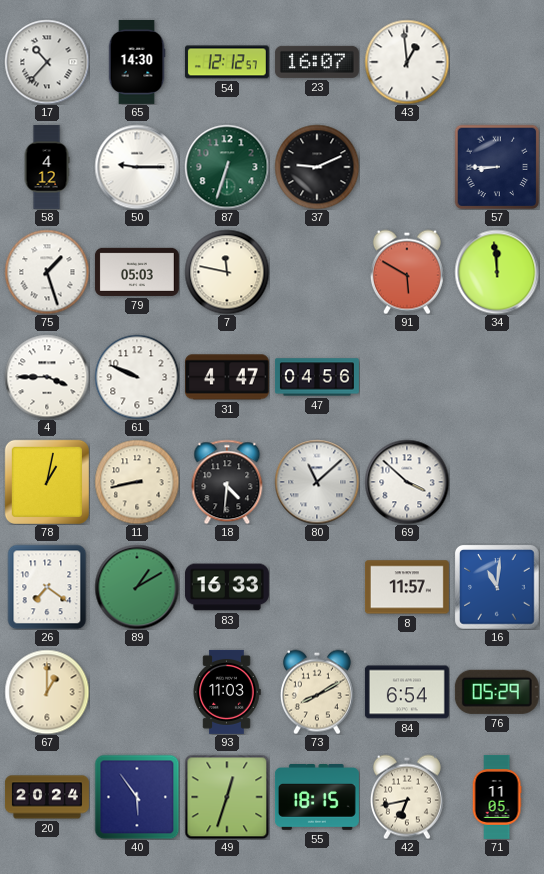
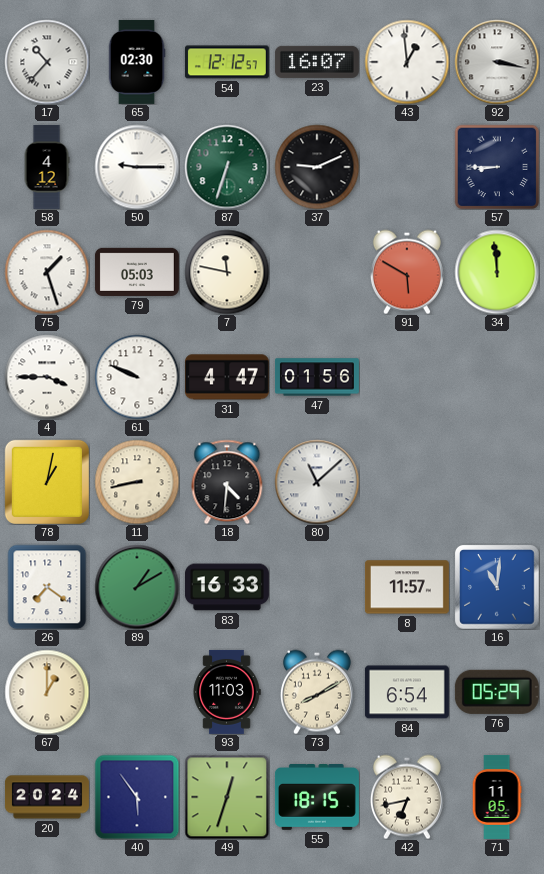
65: 14:30 -> 02:30
92: none -> 3:17
47: 04:56 -> 01:56
69: 3:52 -> none
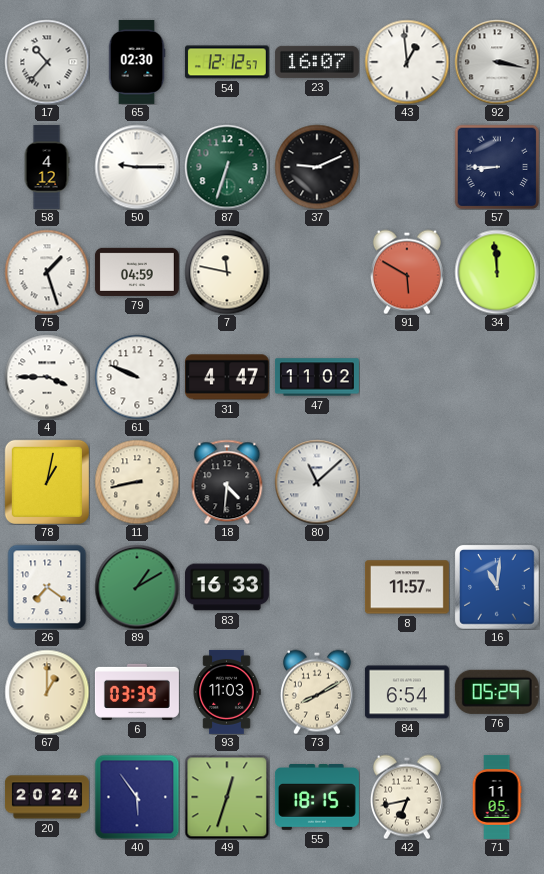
79: 05:03 -> 04:59
47: 01:56 -> 11:02
6: none -> 03:39
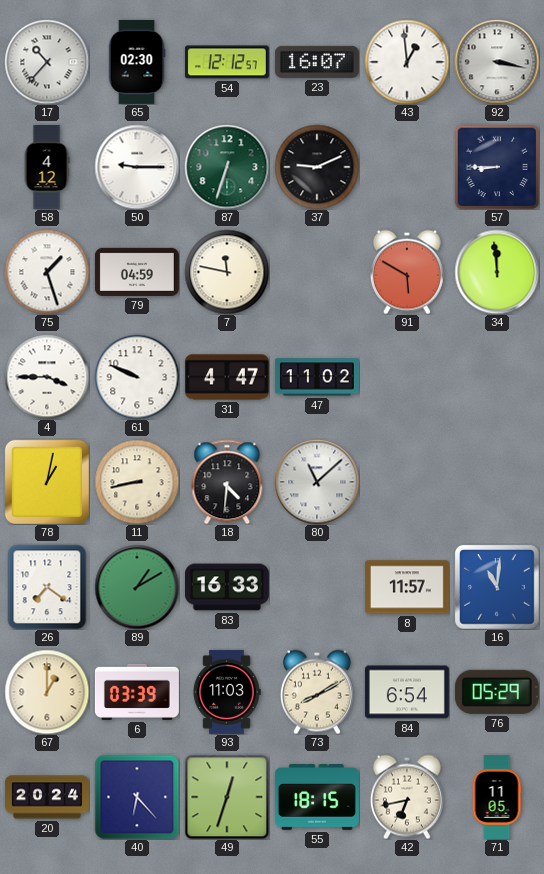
40: 5:54 -> 6:23
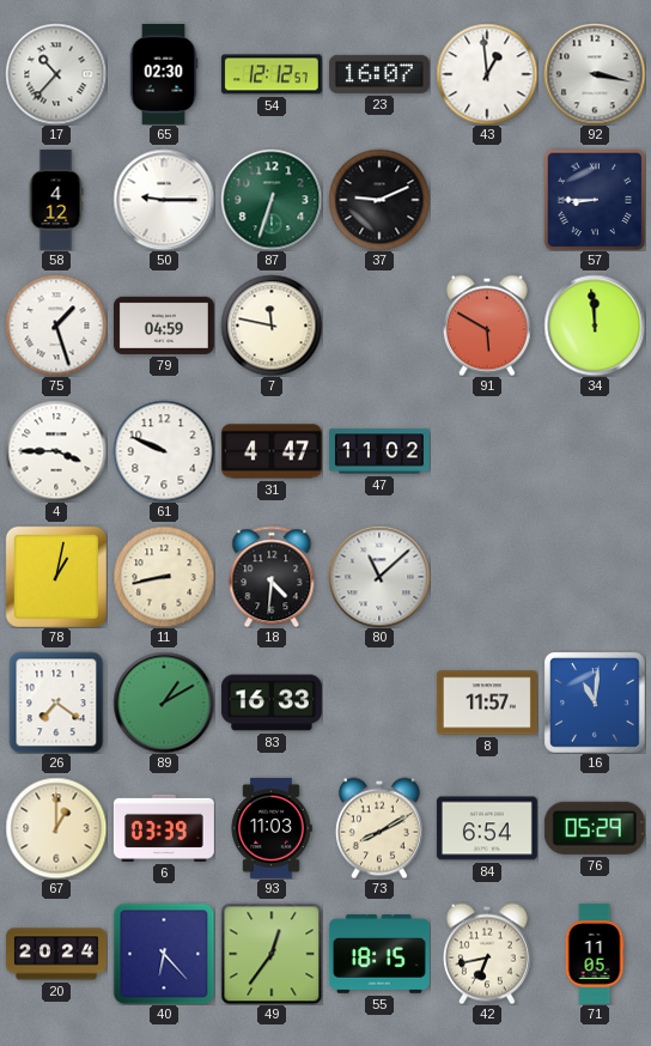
49: 12:33 -> 12:36
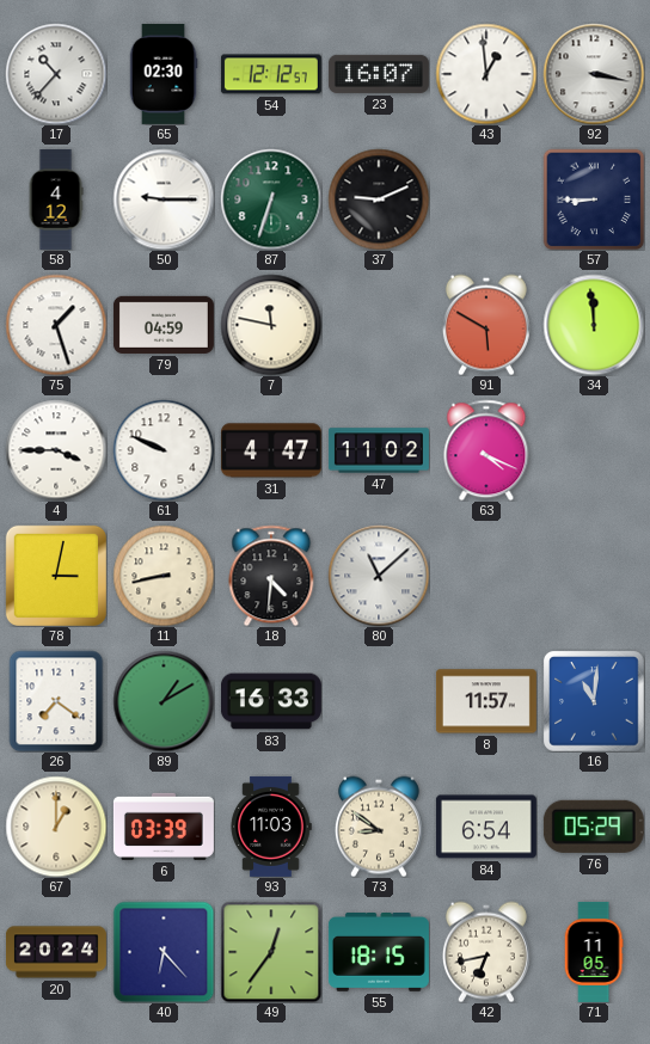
63: none -> 4:19
78: 1:02 -> 3:02
73: 8:10 -> 8:51
